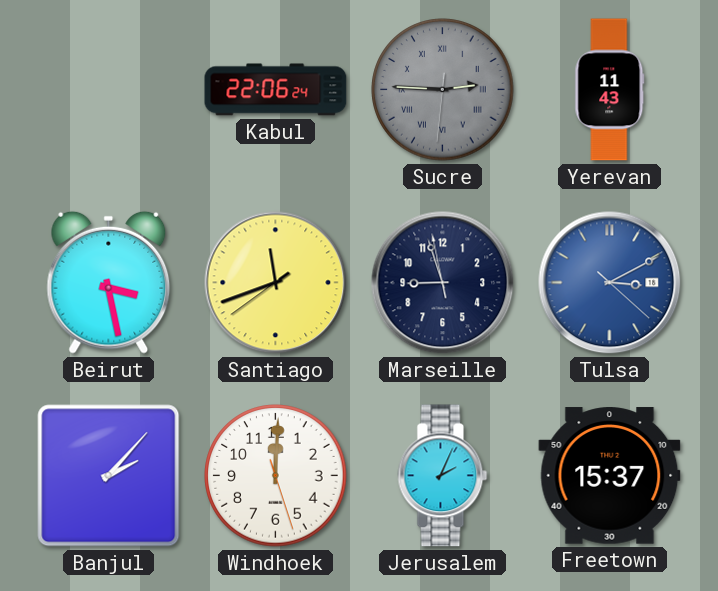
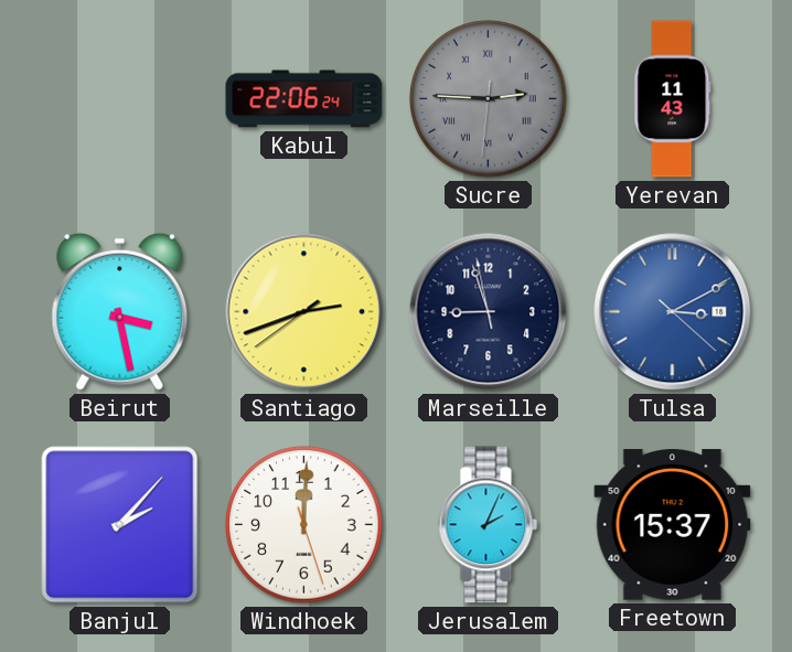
Santiago: 11:41 -> 2:41
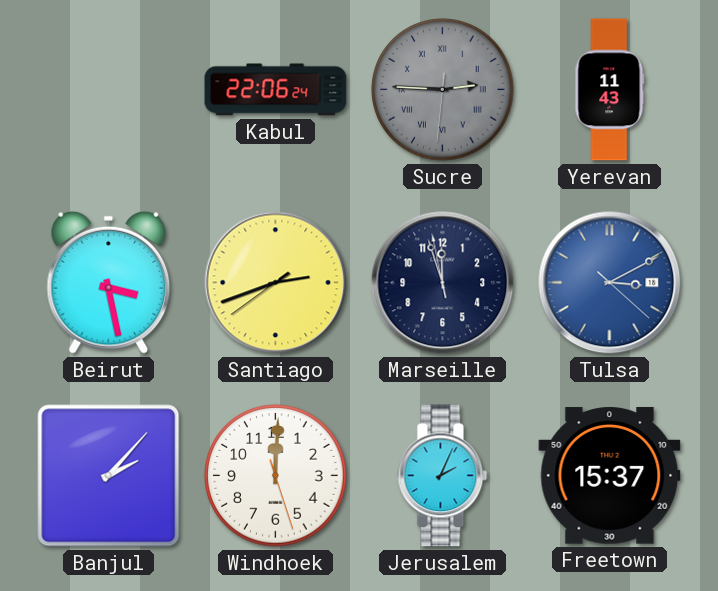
Marseille: 8:56 -> 11:56
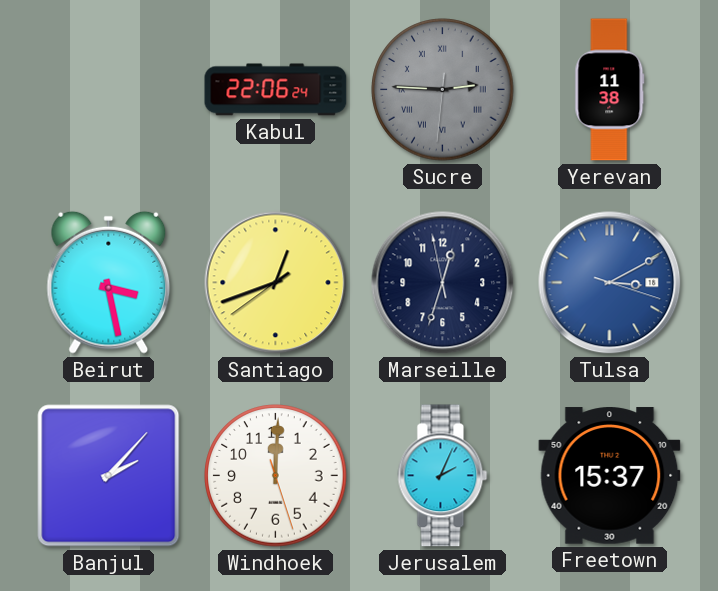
Yerevan: 11:43 -> 11:38
Santiago: 2:41 -> 12:41
Marseille: 11:56 -> 12:32
Tulsa: 3:10:22 -> 3:10:18
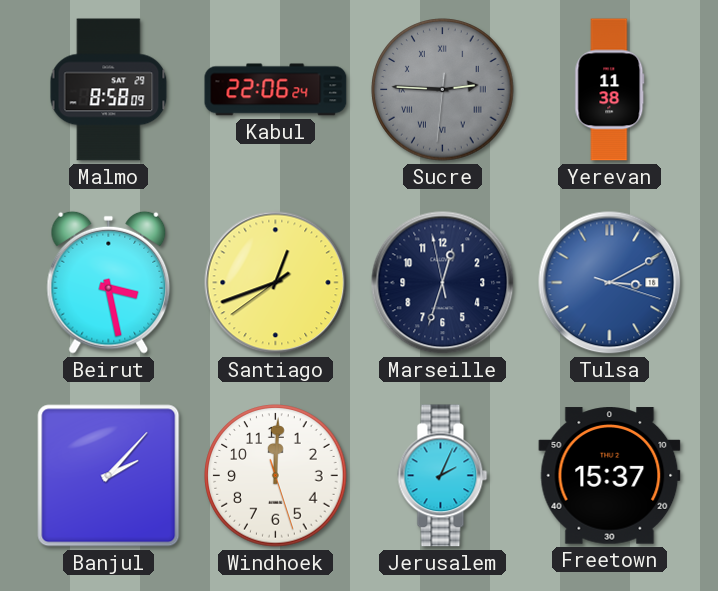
Malmo: none -> 8:58
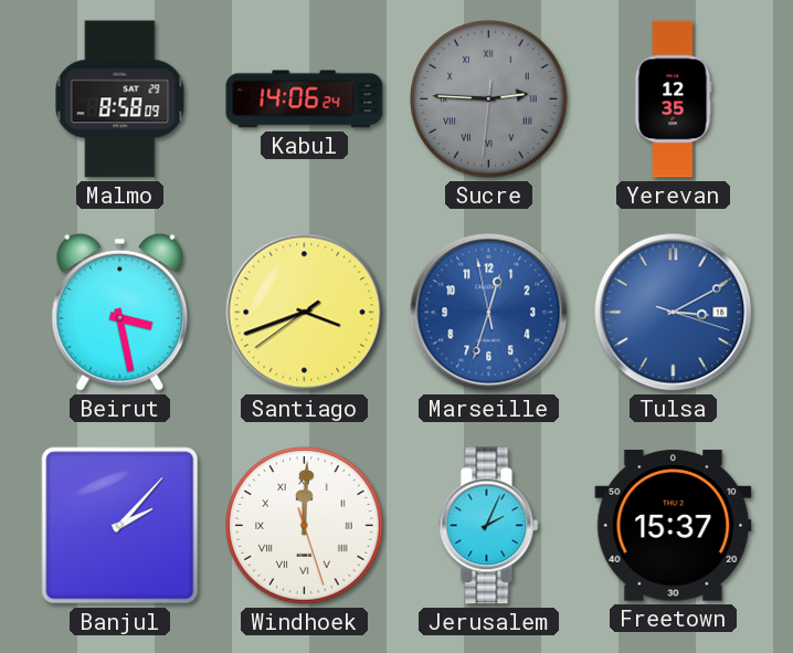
Kabul: 22:06 -> 14:06
Yerevan: 11:38 -> 12:35
Santiago: 12:41 -> 3:41
Marseille dial: navy -> blue
Windhoek numerals: Arabic -> Roman
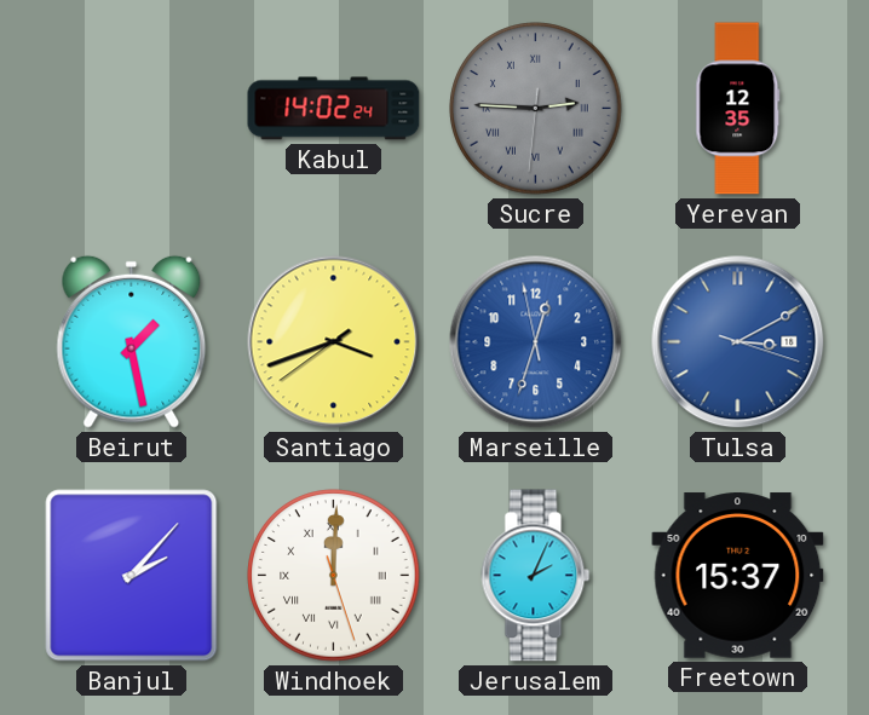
Malmo: 8:58 -> none
Kabul: 14:06 -> 14:02
Beirut: 3:28 -> 1:28
